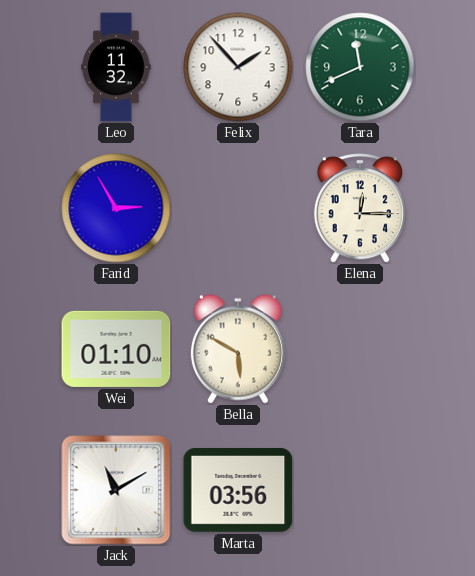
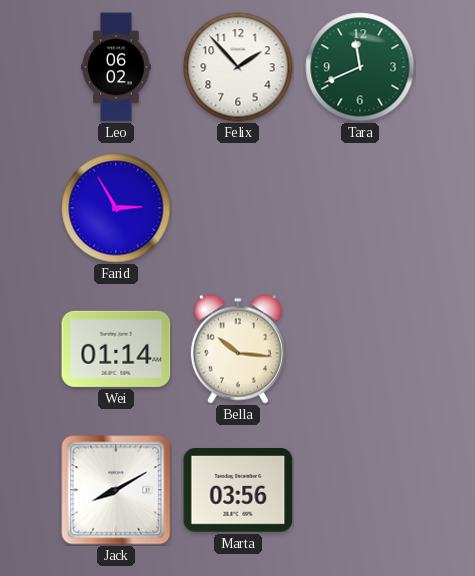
Leo: 11:32 -> 06:02
Elena: 12:15 -> none
Wei: 01:10 -> 01:14
Bella: 5:50 -> 10:16
Jack: 11:10 -> 8:10
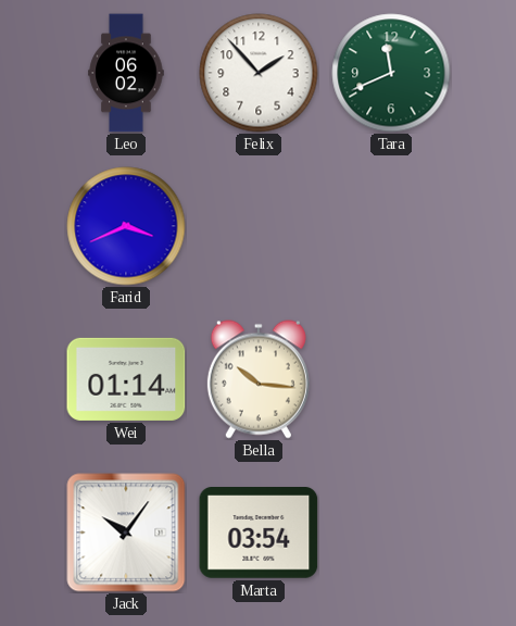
Farid: 2:55 -> 3:41
Jack: 8:10 -> 10:06
Marta: 03:56 -> 03:54
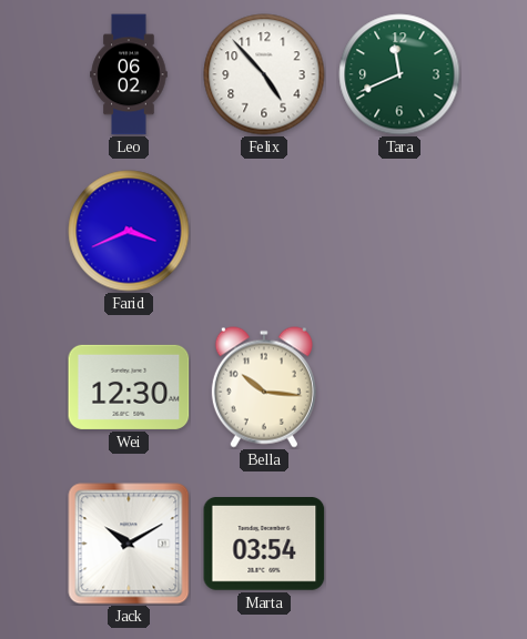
Felix: 1:53 -> 4:53
Wei: 01:14 -> 12:30
Jack: 10:06 -> 10:10
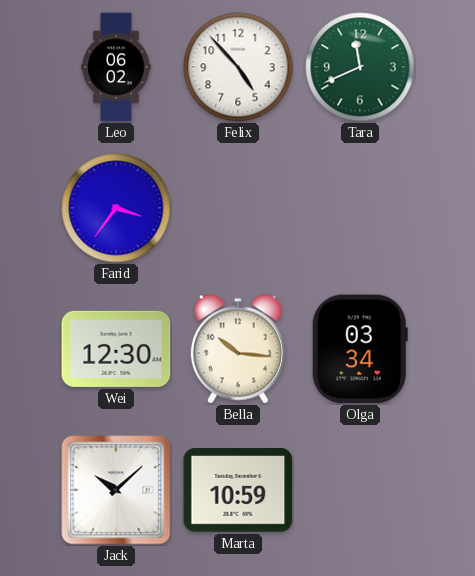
Farid: 3:41 -> 3:36
Olga: none -> 03:34
Jack: 10:10 -> 10:08
Marta: 03:54 -> 10:59
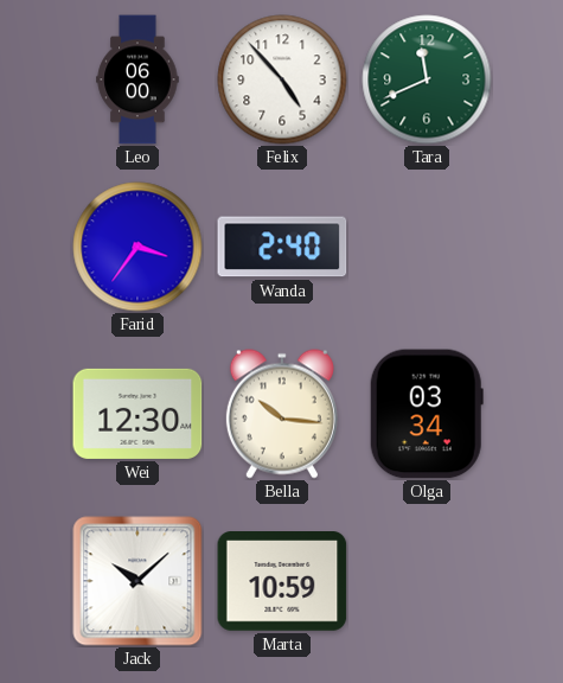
Leo: 06:02 -> 06:00
Wanda: none -> 2:40
